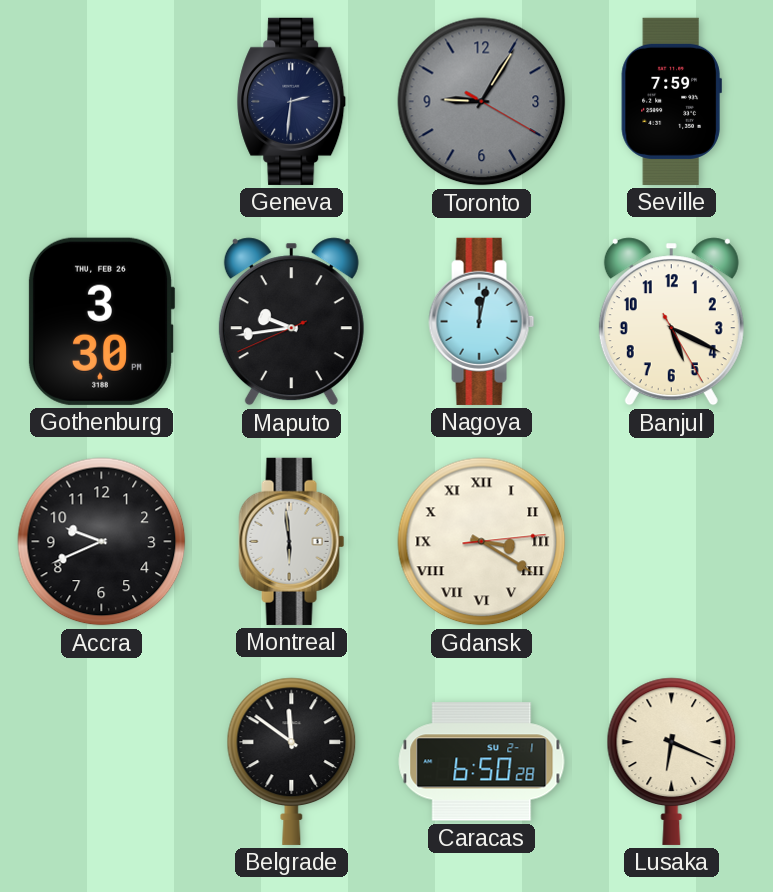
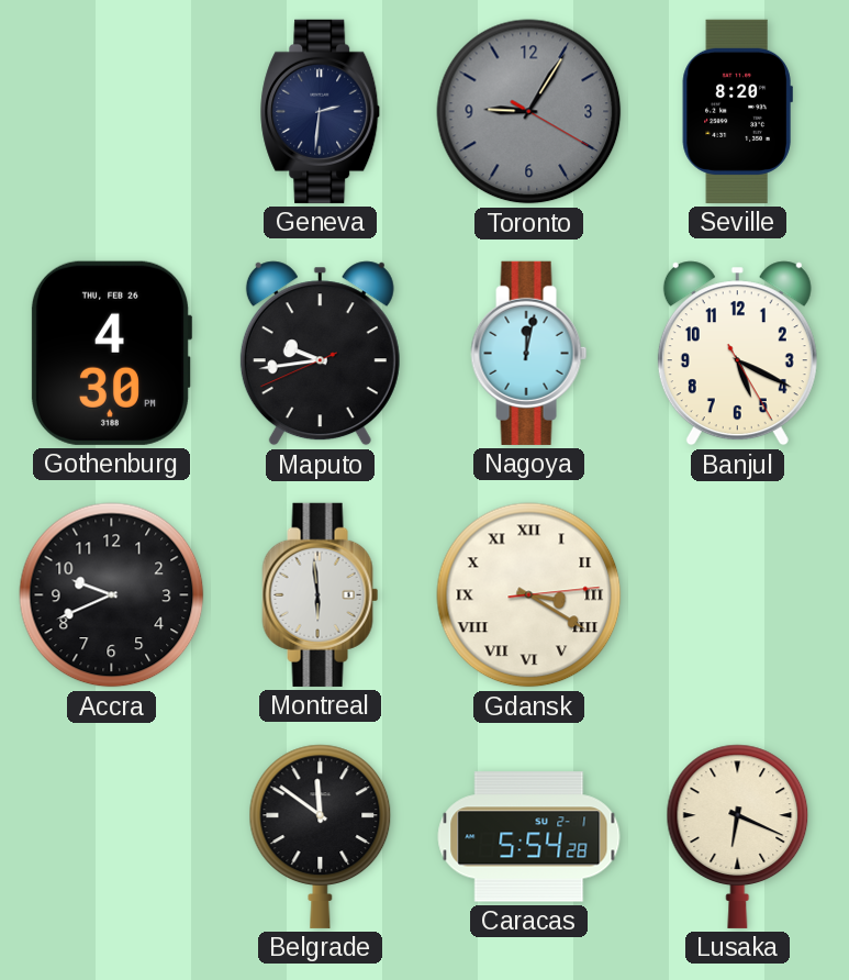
Seville: 7:59 -> 8:20
Gothenburg: 3:30 -> 4:30
Caracas: 6:50 -> 5:54
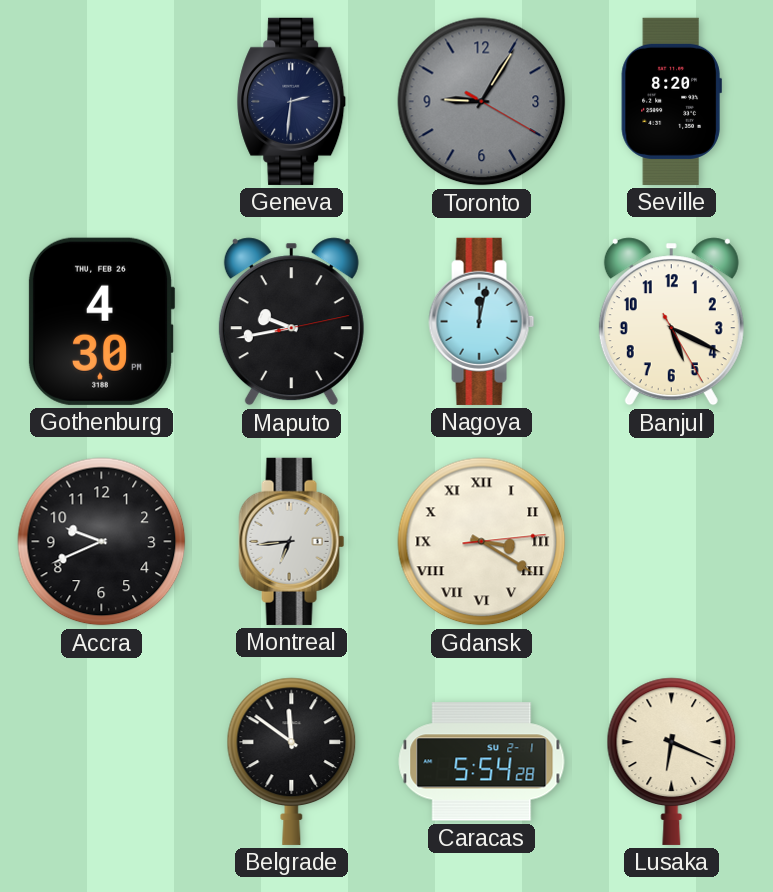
Maputo: 9:43:41 -> 9:43:13
Montreal: 5:59 -> 6:44
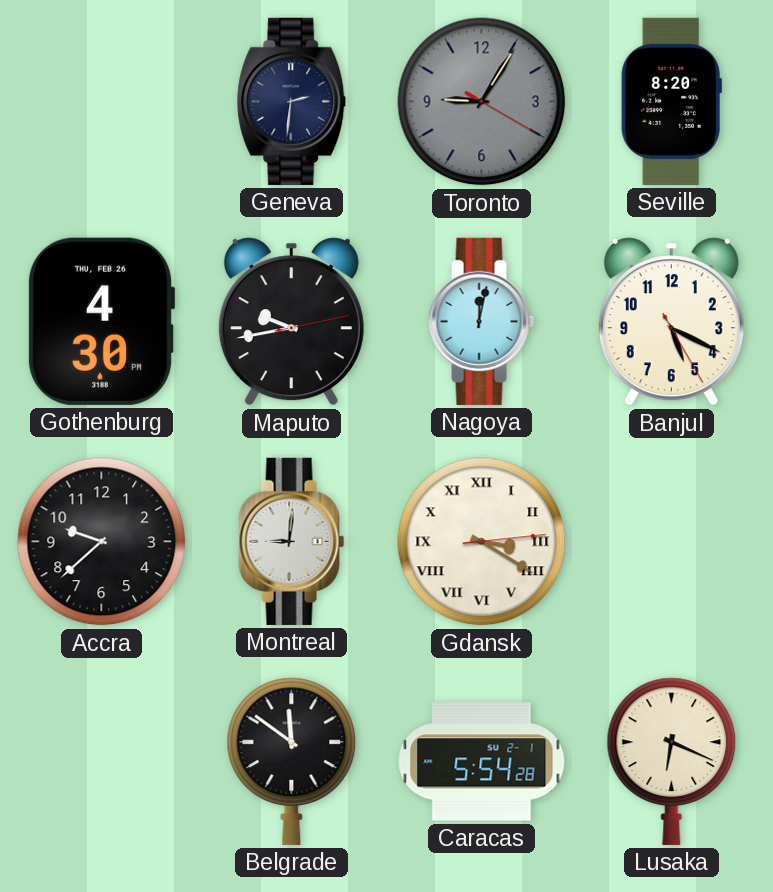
Accra: 9:41 -> 9:38
Montreal: 6:44 -> 9:01
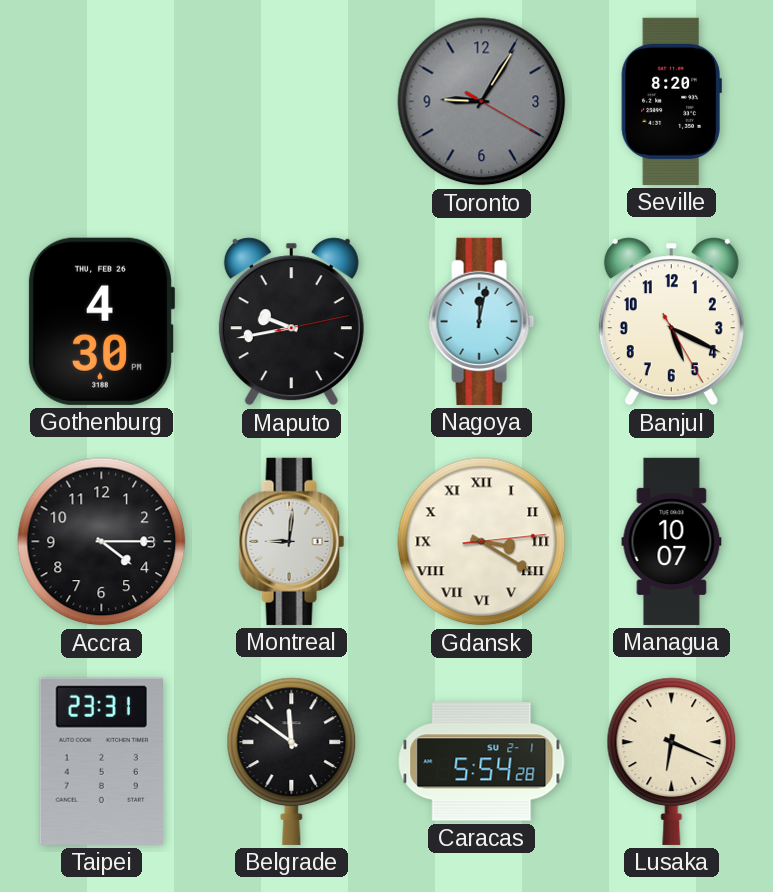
Geneva: 2:31 -> none
Accra: 9:38 -> 4:15
Managua: none -> 10:07
Taipei: none -> 23:31
